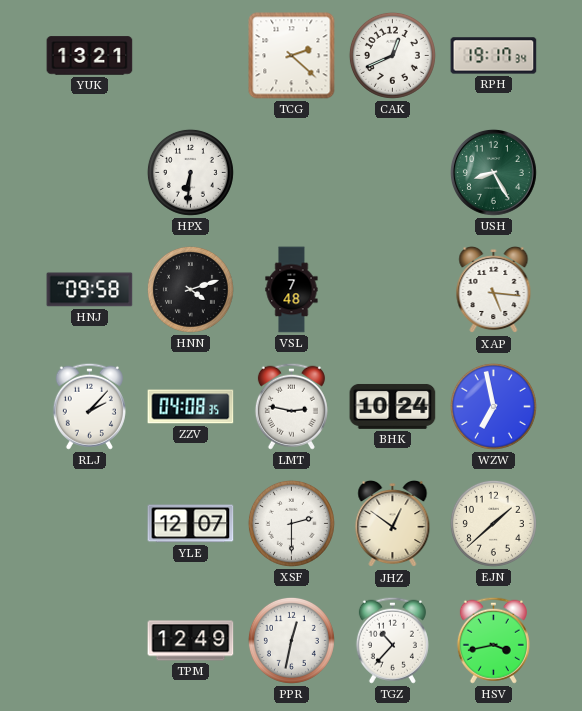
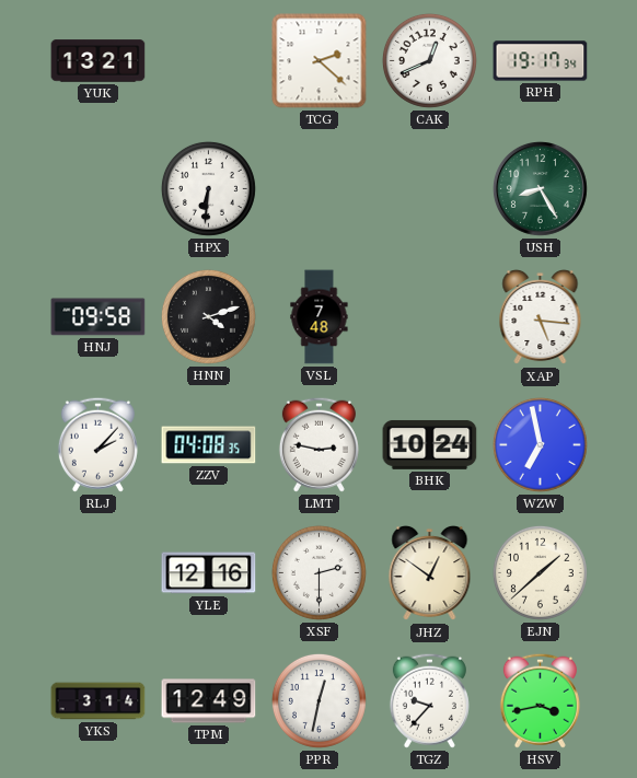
YLE: 12:07 -> 12:16
YKS: none -> 3:14
TGZ: 10:37 -> 9:37
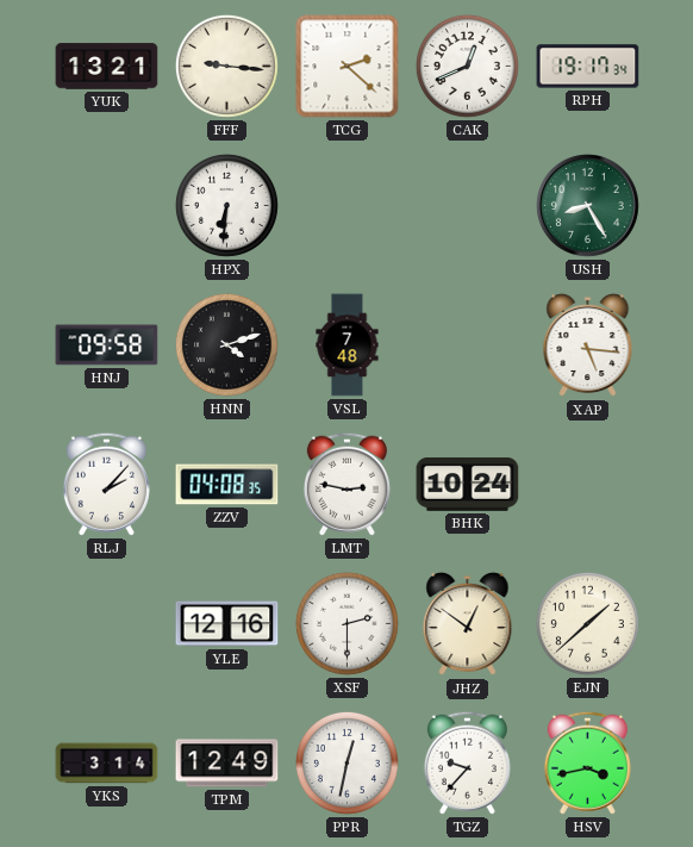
FFF: none -> 9:16
WZW: 6:58 -> none
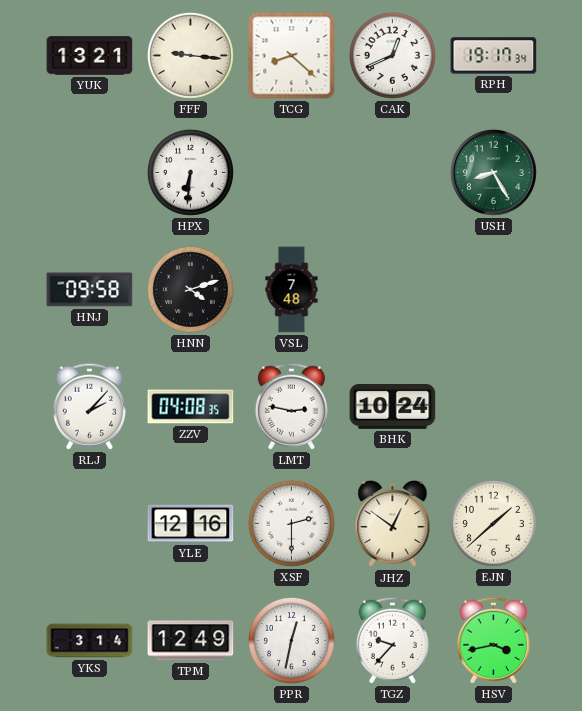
TCG: 2:22 -> 8:22
XAP: 5:16 -> none
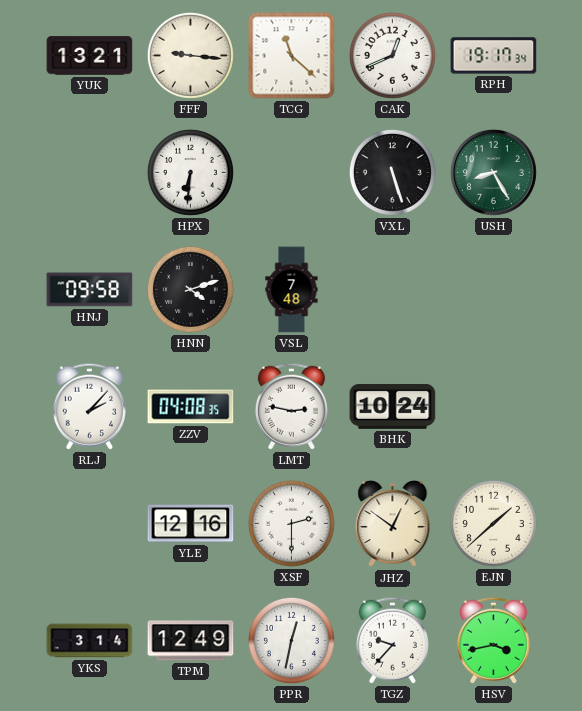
TCG: 8:22 -> 11:22
VXL: none -> 5:27
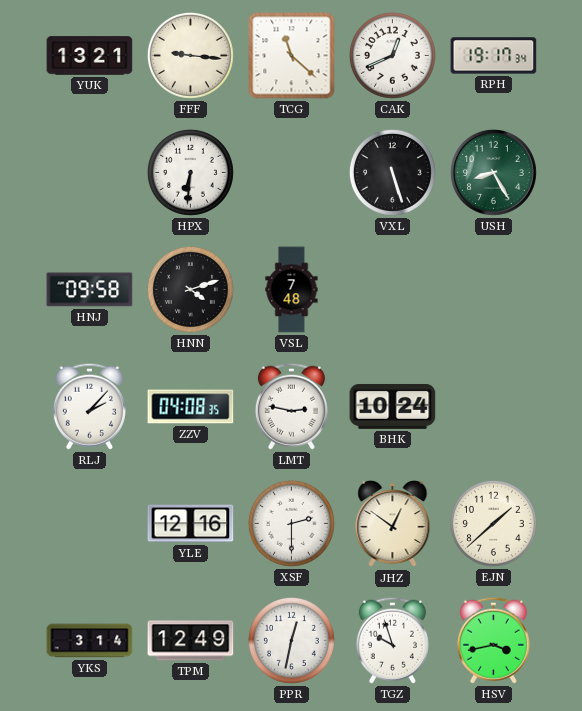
TGZ: 9:37 -> 9:57
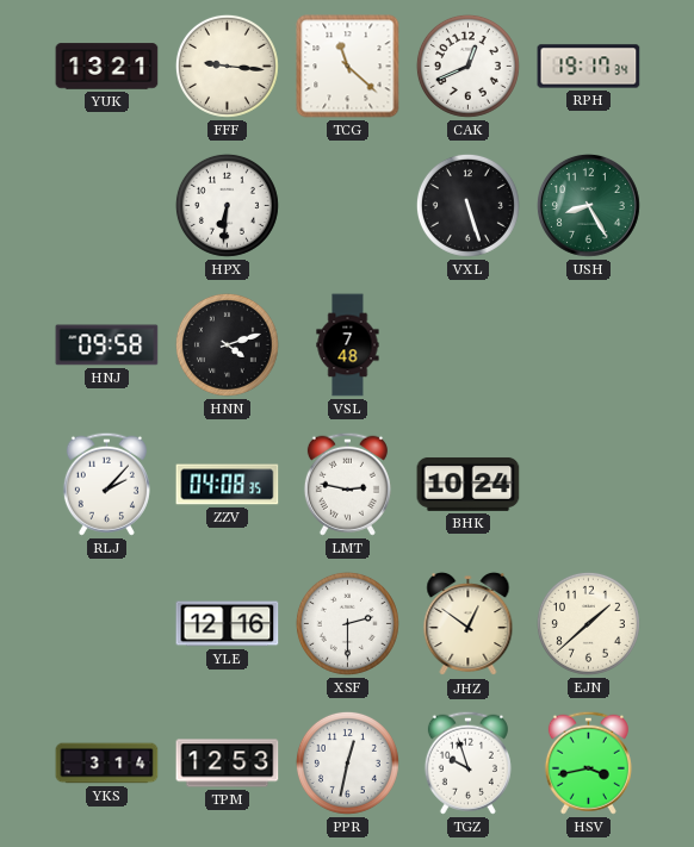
TPM: 12:49 -> 12:53
